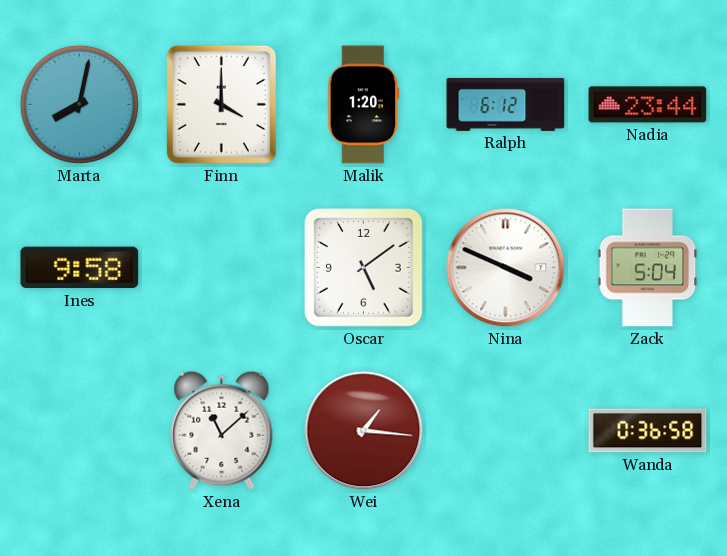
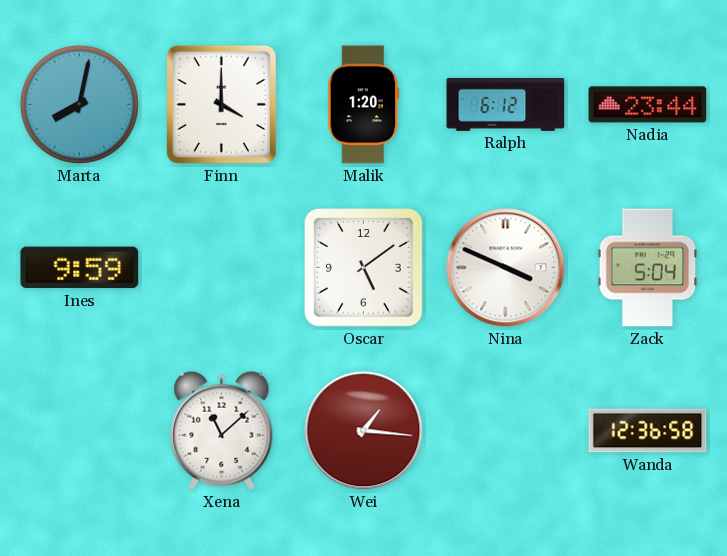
Ines: 9:58 -> 9:59
Wanda: 0:36 -> 12:36
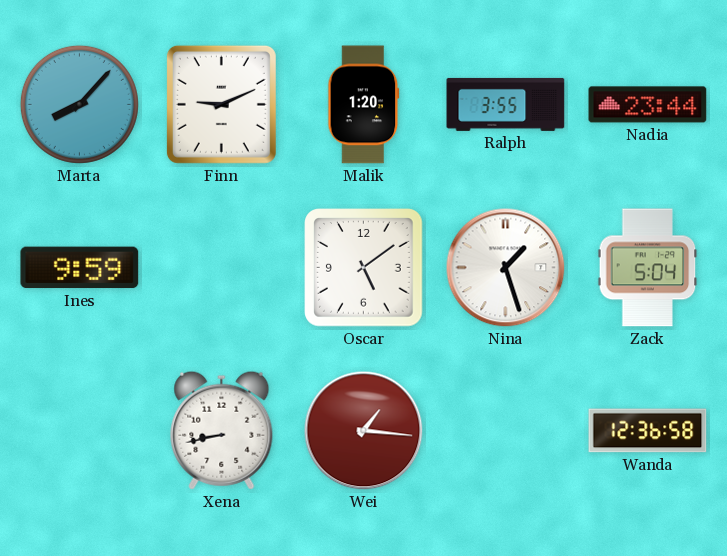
Marta: 8:02 -> 8:07
Finn: 4:00 -> 9:11
Ralph: 6:12 -> 3:55
Nina: 3:49 -> 1:27
Xena: 11:08 -> 8:43
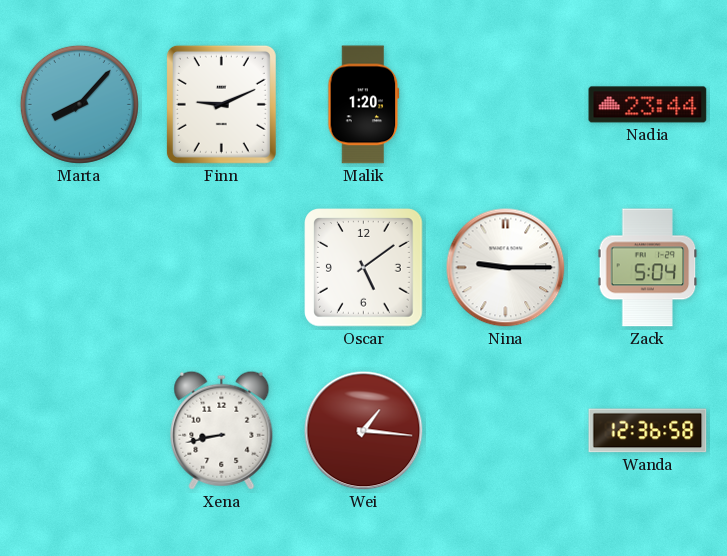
Ralph: 3:55 -> none
Ines: 9:59 -> none
Nina: 1:27 -> 9:15
